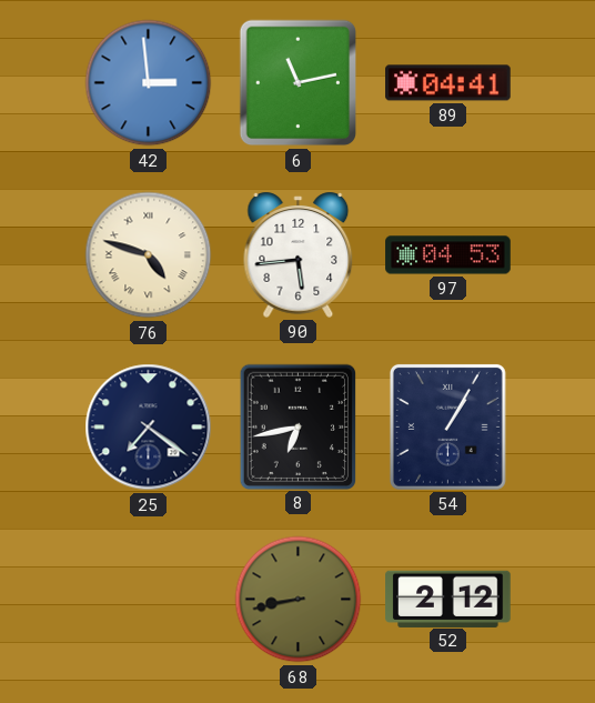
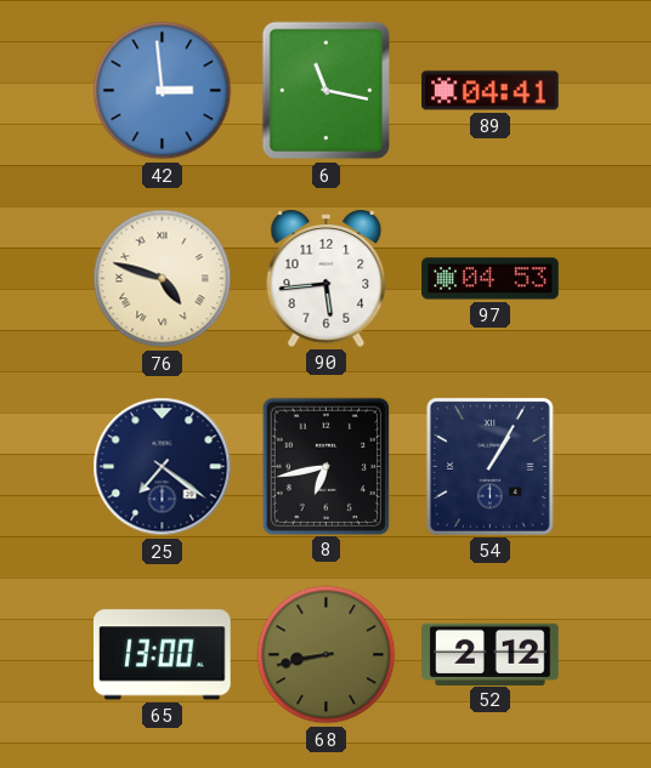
6: 11:13 -> 11:17
65: none -> 13:00
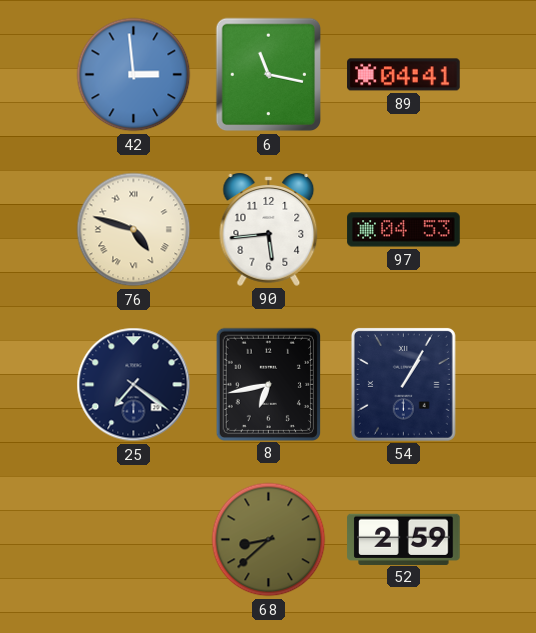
65: 13:00 -> none
68: 8:43 -> 8:38
52: 2:12 -> 2:59
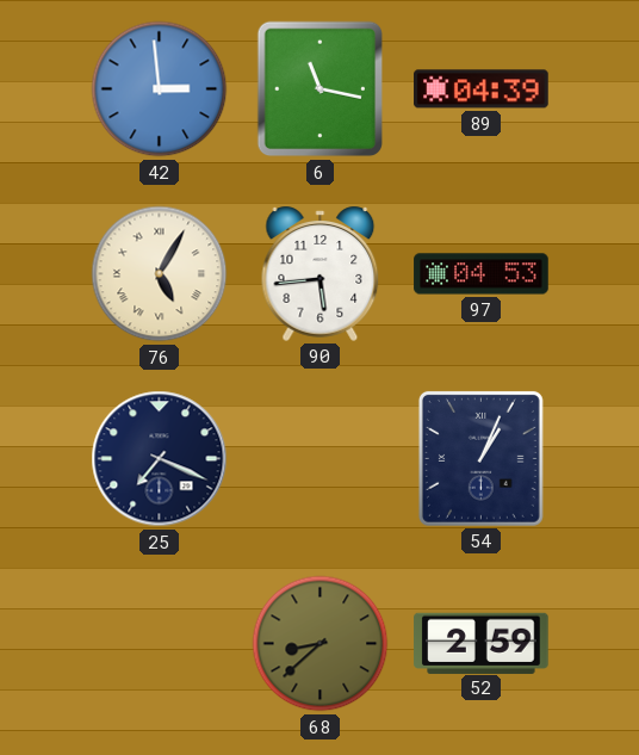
89: 04:41 -> 04:39
76: 4:48 -> 5:05
25: 7:21 -> 7:19
8: 6:43 -> none
54: 1:05 -> 1:04
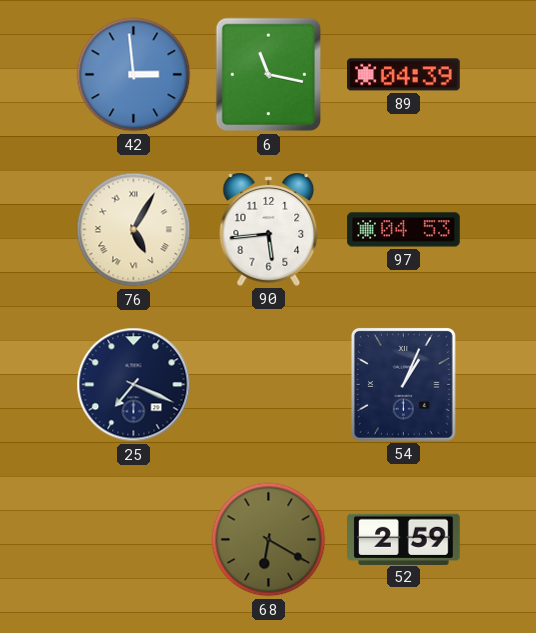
68: 8:38 -> 6:20
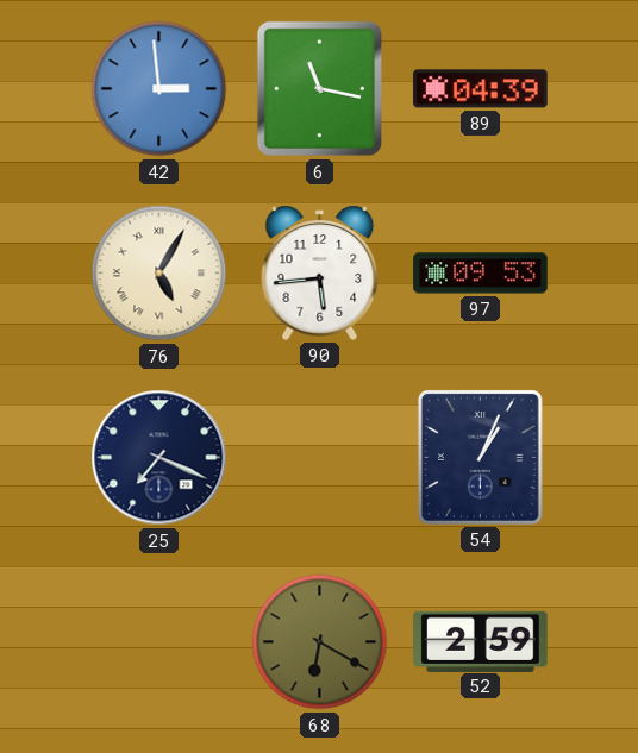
97: 04:53 -> 09:53
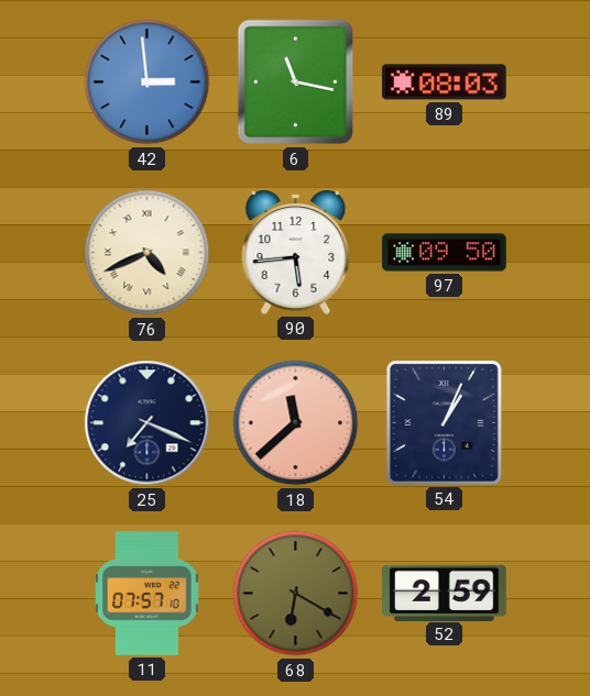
89: 04:39 -> 08:03
76: 5:05 -> 4:41
97: 09:53 -> 09:50
18: none -> 11:38
11: none -> 07:57
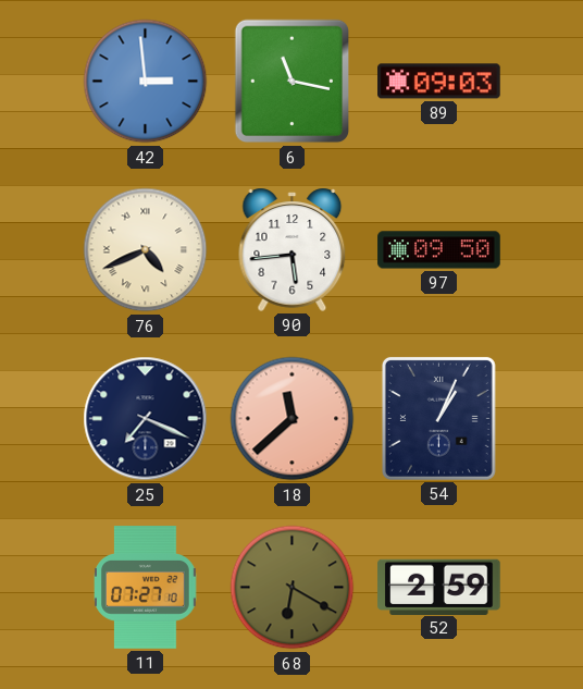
89: 08:03 -> 09:03
11: 07:57 -> 07:27
